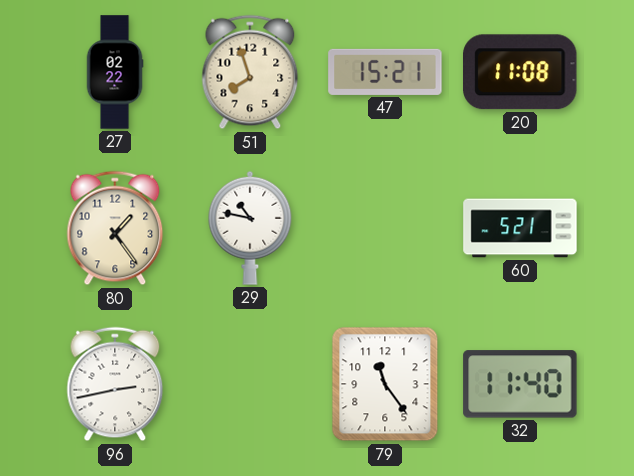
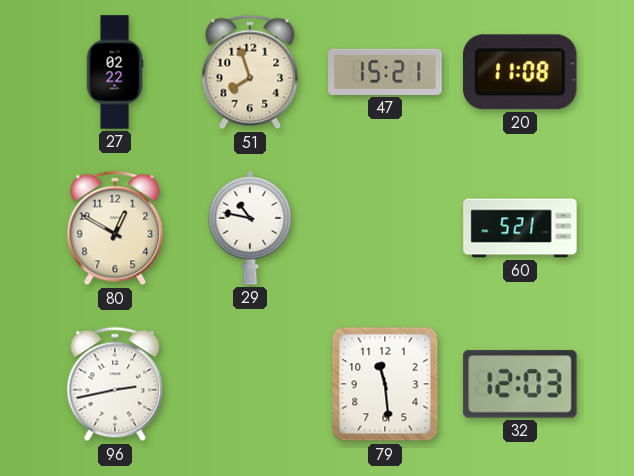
80: 1:24 -> 12:50
79: 11:24 -> 11:29
32: 11:40 -> 12:03
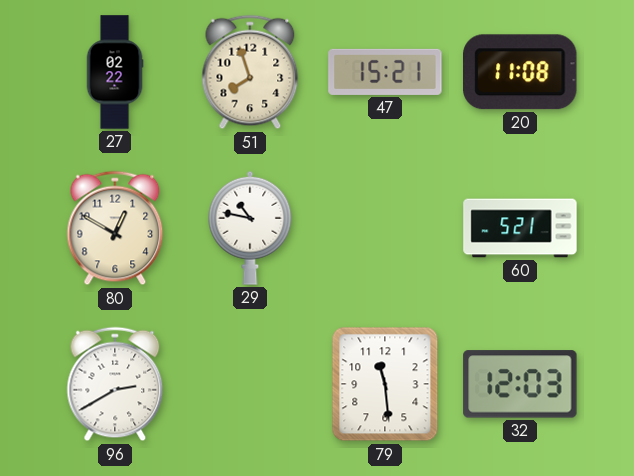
96: 2:43 -> 2:40
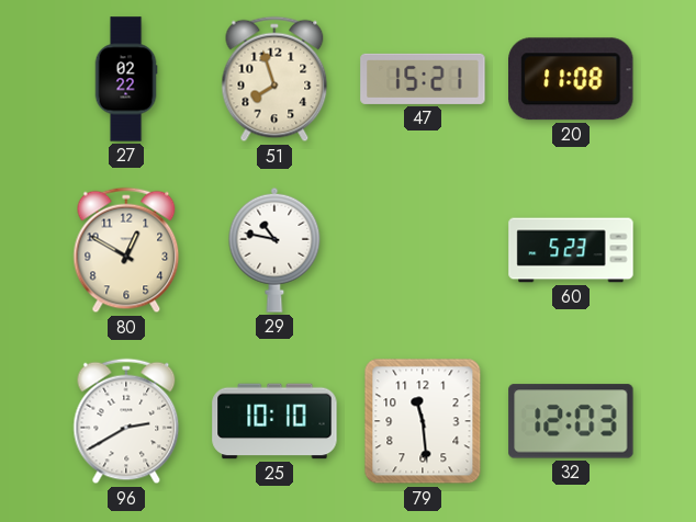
60: 5:21 -> 5:23
25: none -> 10:10
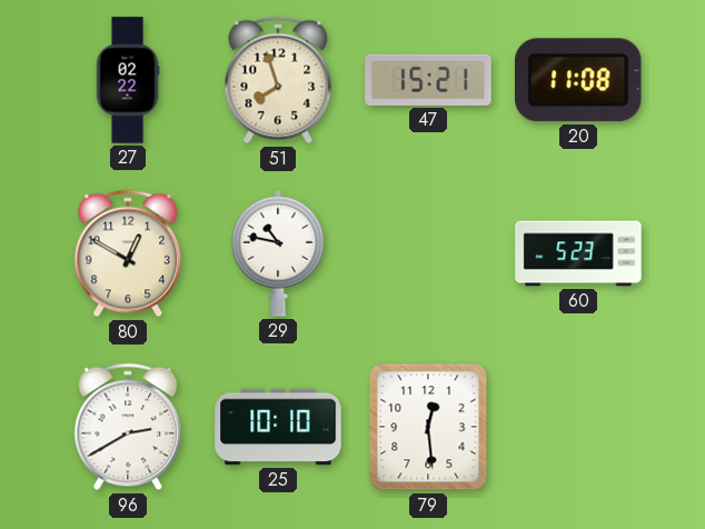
79: 11:29 -> 12:29
32: 12:03 -> none
